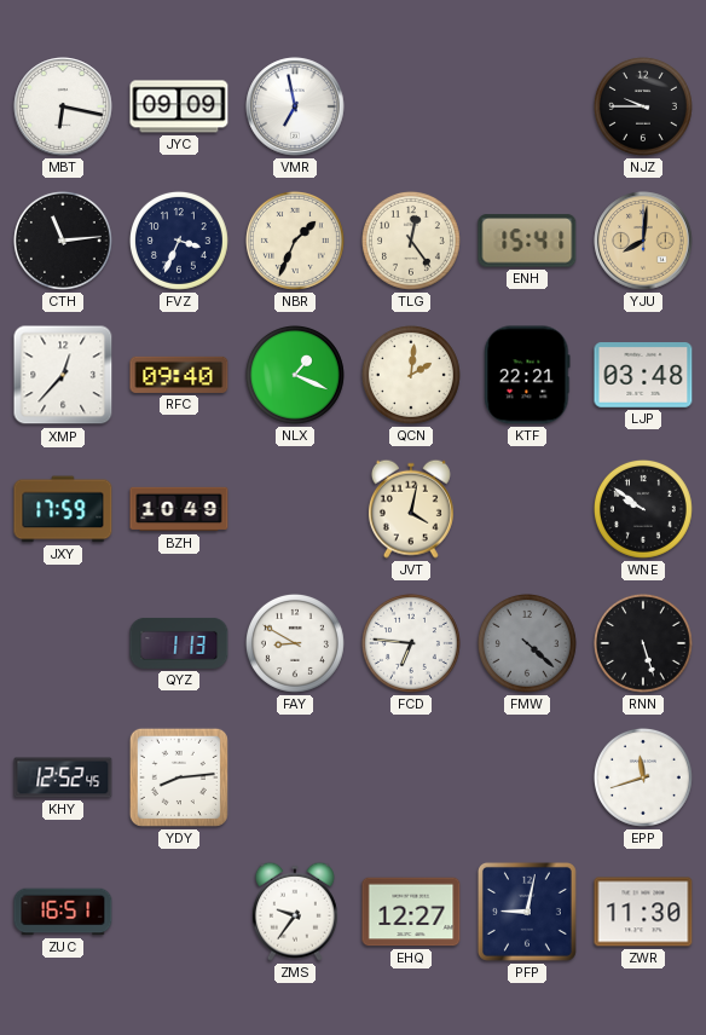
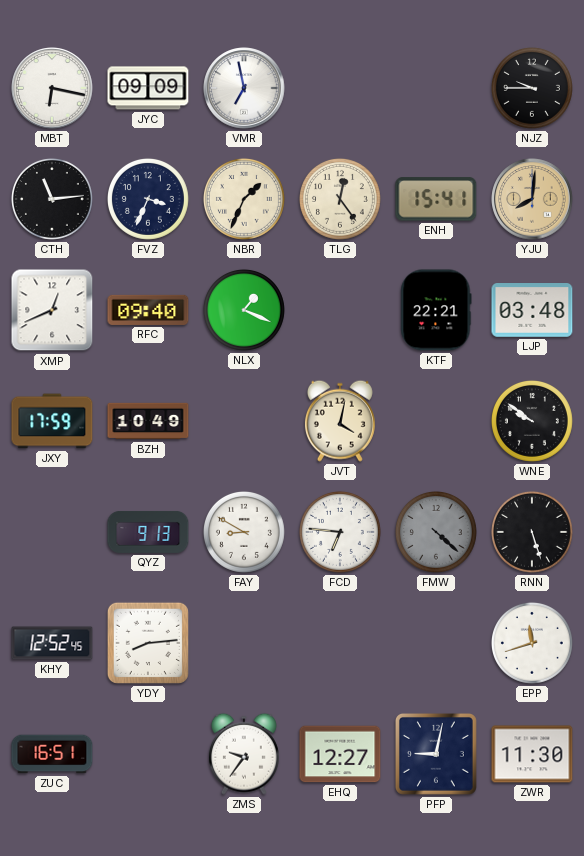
XMP: 12:37 -> 12:41
QCN: 2:01 -> none
QYZ: 1:13 -> 9:13
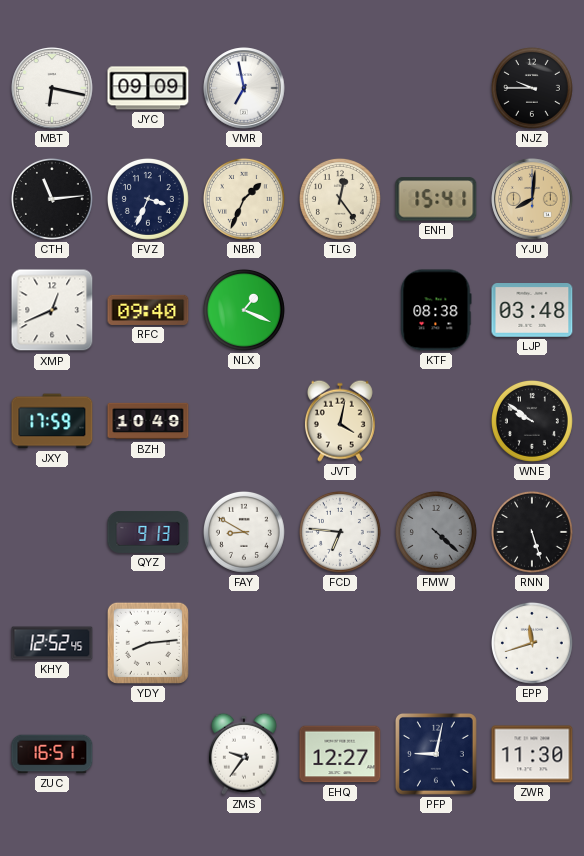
KTF: 22:21 -> 08:38
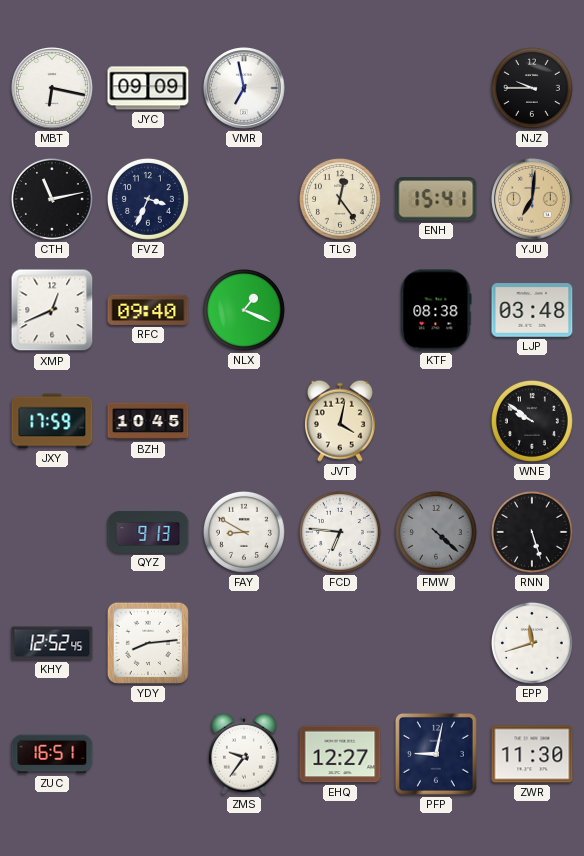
CTH: 11:14 -> 11:13
NBR: 1:34 -> none
YJU: 8:01 -> 7:01
BZH: 10:49 -> 10:45
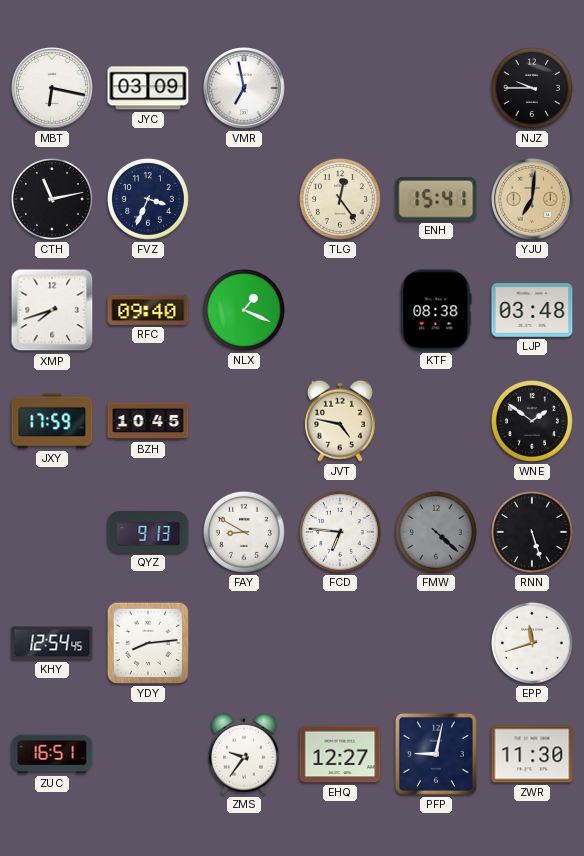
JYC: 09:09 -> 03:09
XMP: 12:41 -> 7:42
JVT: 4:02 -> 4:47
WNE: 9:51 -> 1:51
KHY: 12:52 -> 12:54
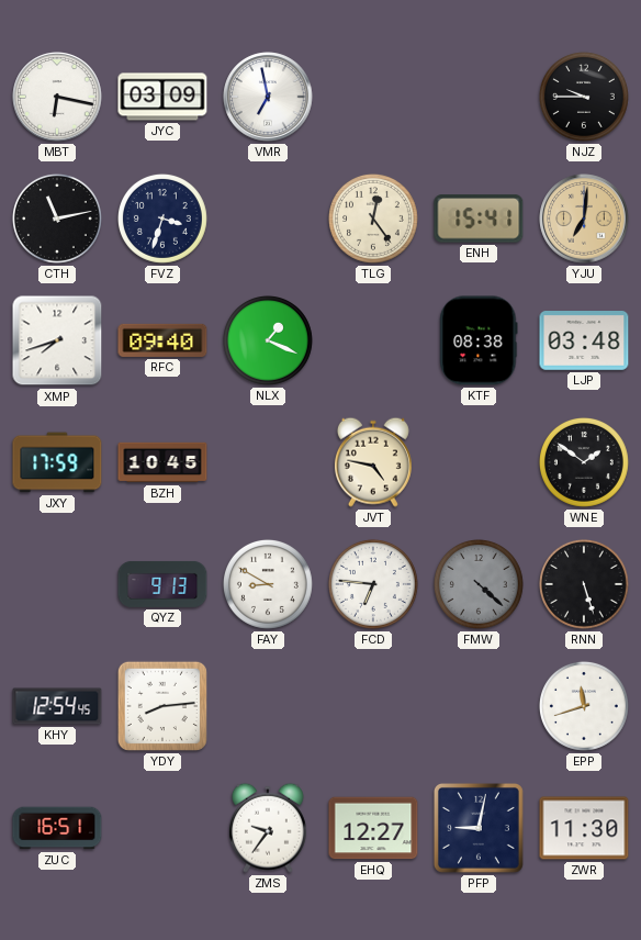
FVZ: 3:34 -> 3:33
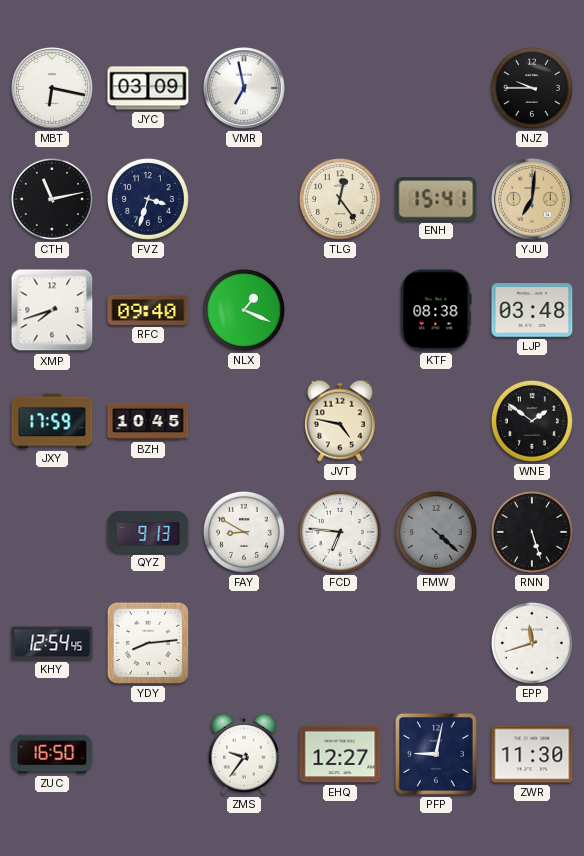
ZUC: 16:51 -> 16:50
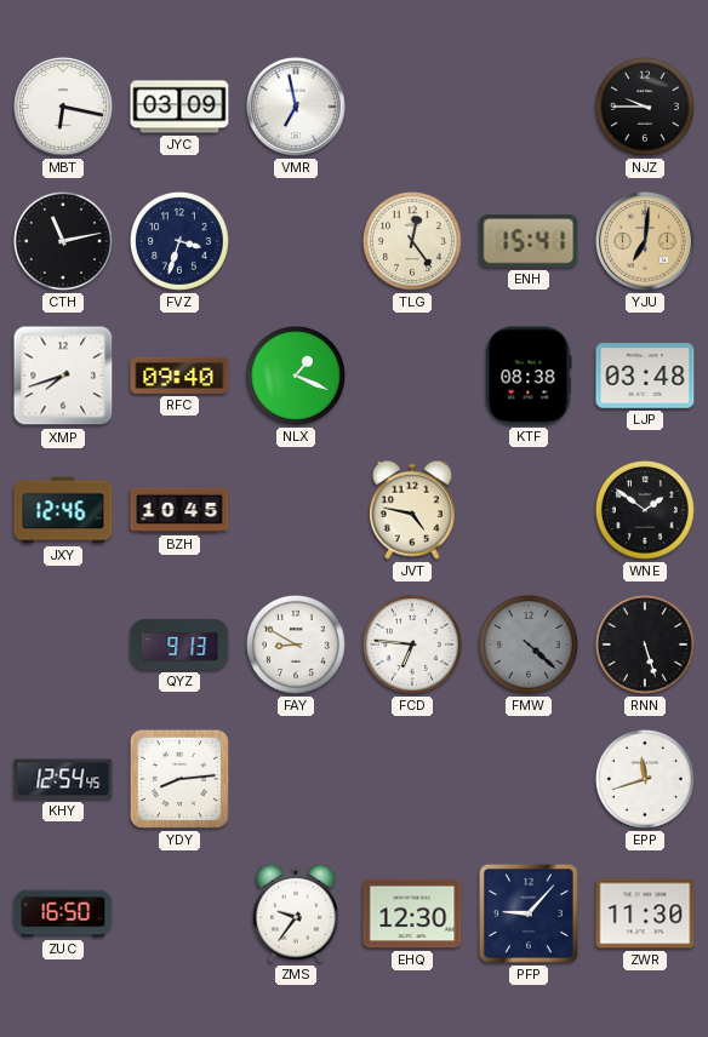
JXY: 17:59 -> 12:46
EHQ: 12:27 -> 12:30
PFP: 9:02 -> 9:07
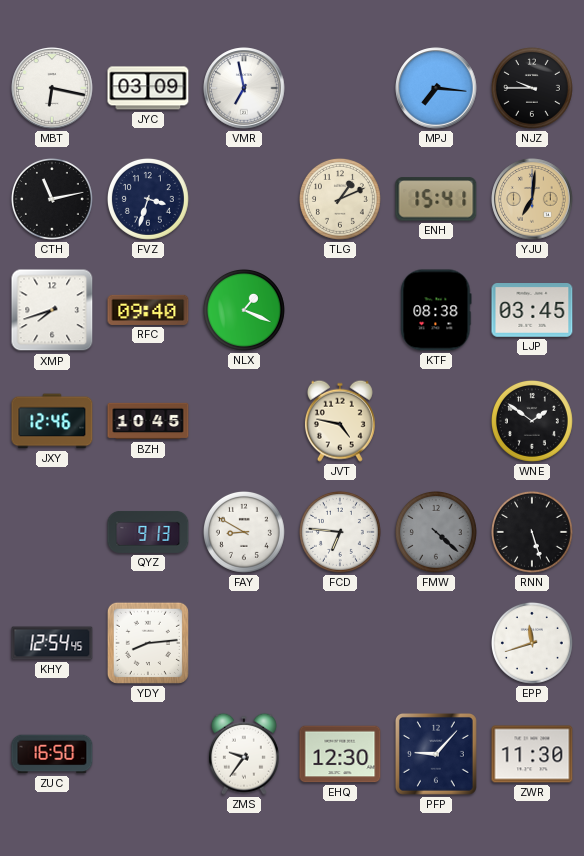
MPJ: none -> 7:16
TLG: 12:24 -> 1:11
LJP: 03:48 -> 03:45
